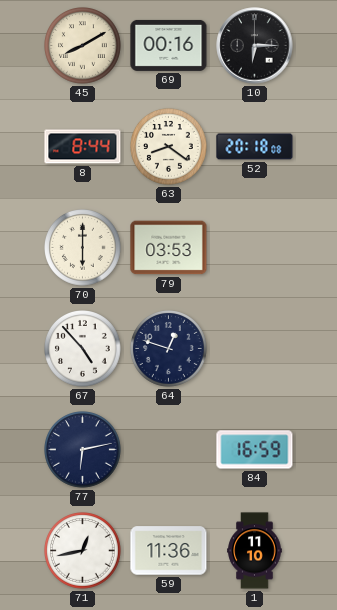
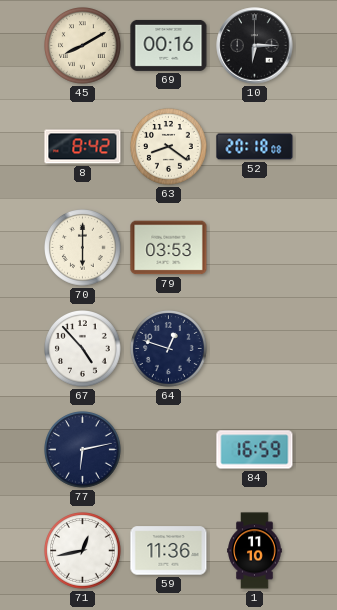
8: 8:44 -> 8:42
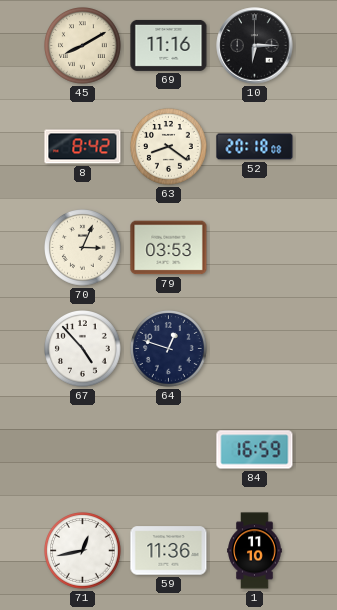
69: 00:16 -> 11:16
70: 6:00 -> 3:04
77: 6:13 -> none
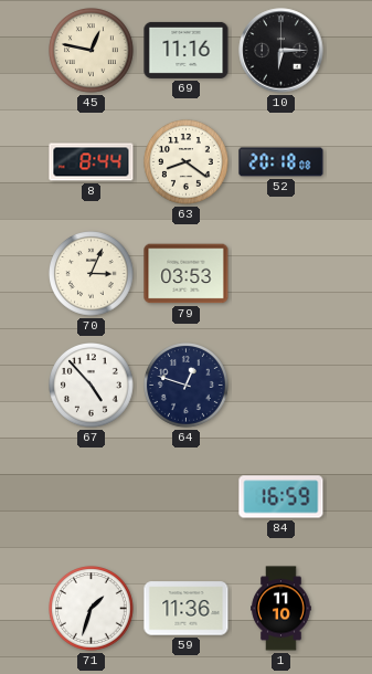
45: 8:10 -> 12:47
8: 8:42 -> 8:44
71: 12:43 -> 1:33
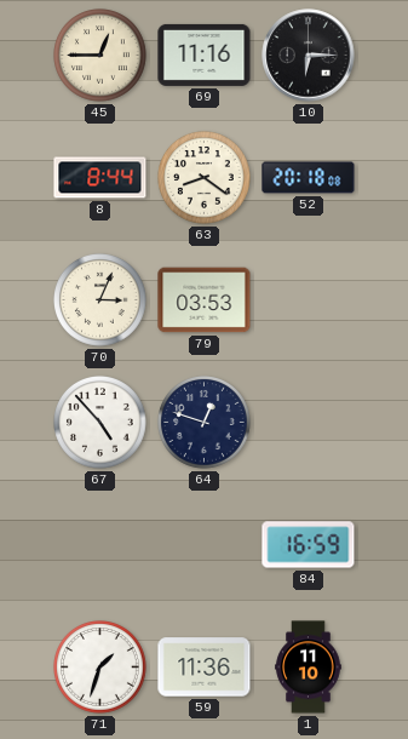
45: 12:47 -> 12:45
